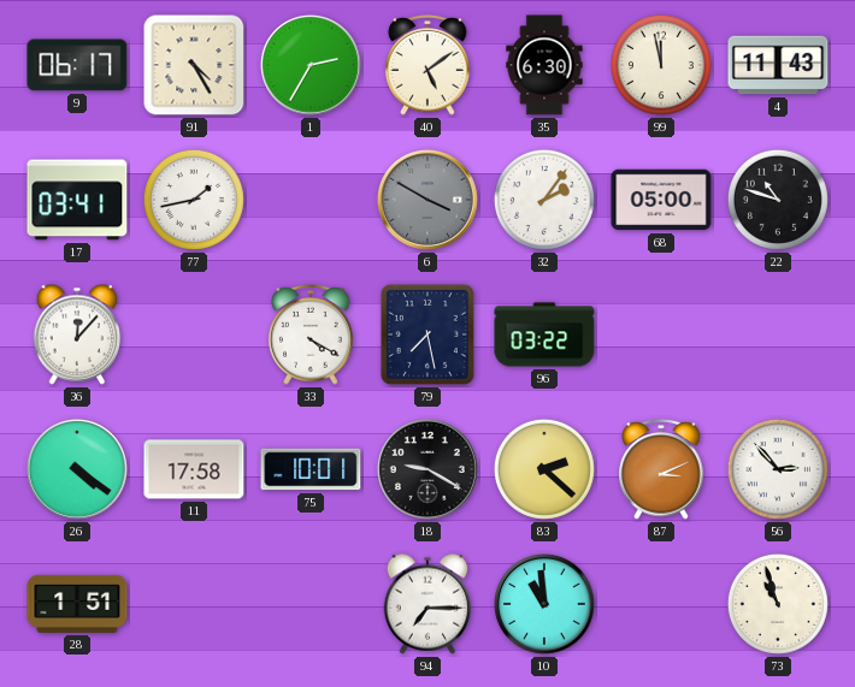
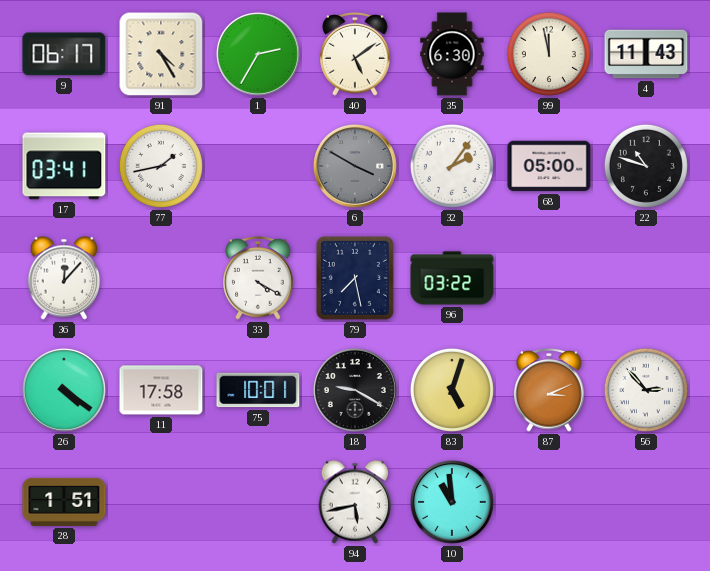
83: 2:22 -> 5:03
94: 7:15 -> 5:43
73: 10:57 -> none
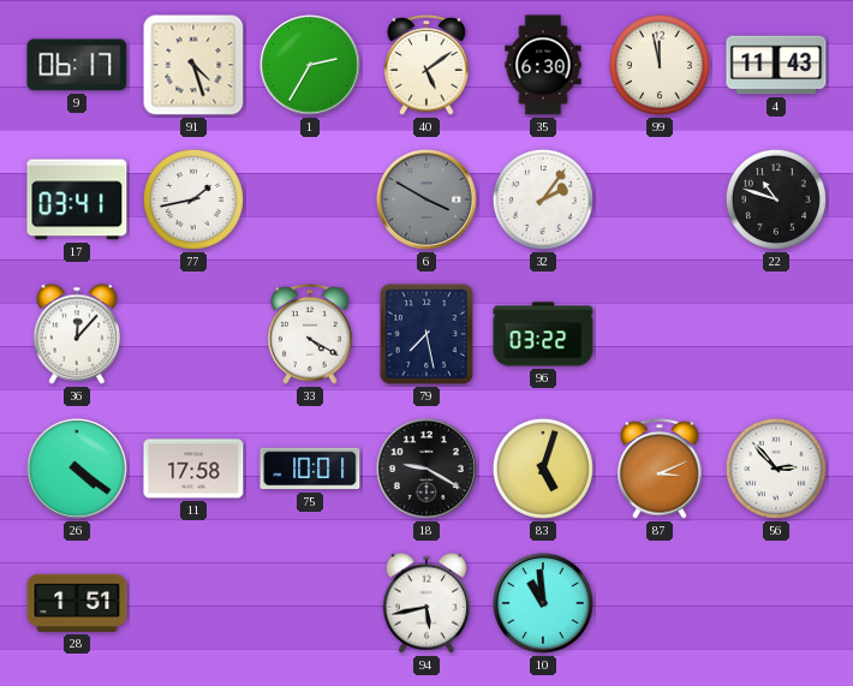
91: 4:25 -> 4:27
68: 05:00 -> none
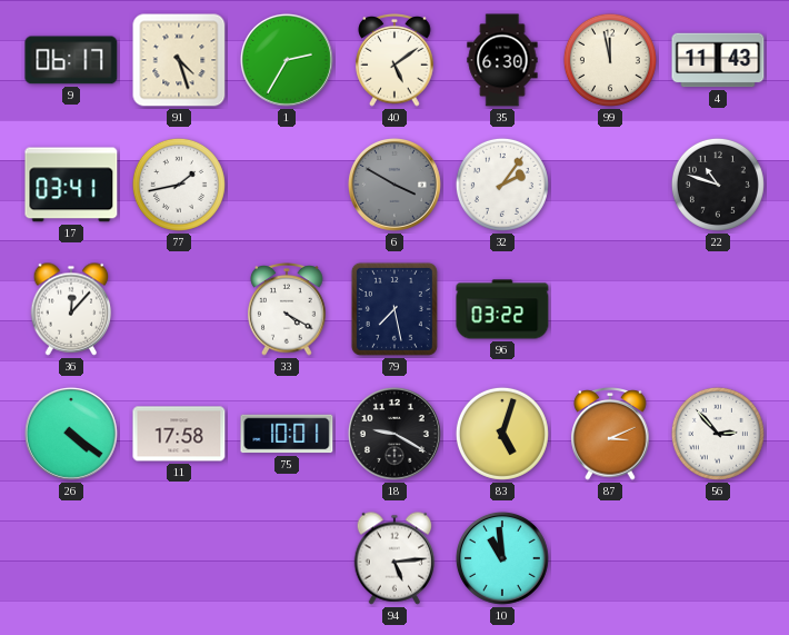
28: 1:51 -> none
94: 5:43 -> 5:14
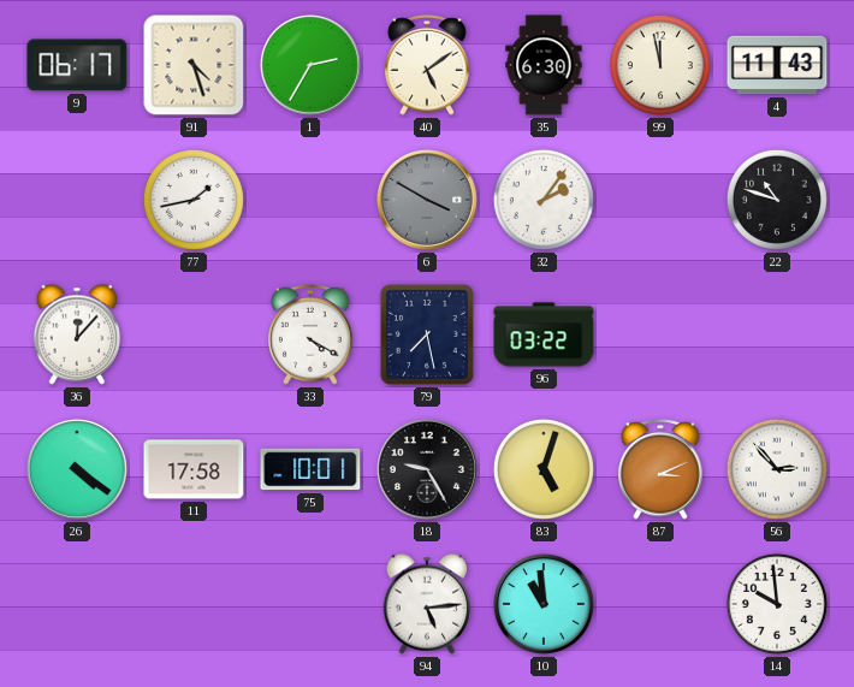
17: 03:41 -> none
18: 9:20 -> 9:25
14: none -> 9:59
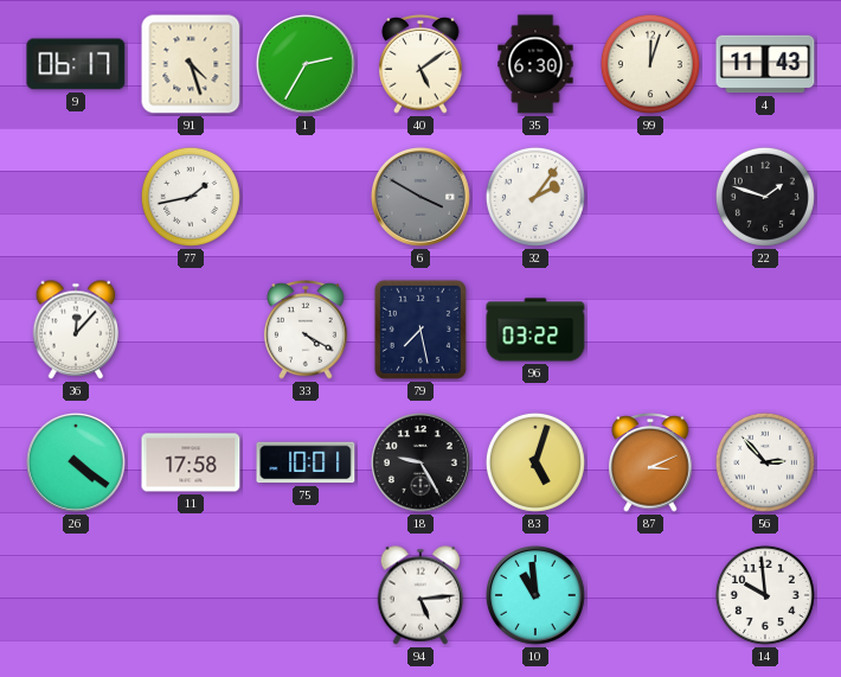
99: 11:58 -> 12:03
22: 10:48 -> 1:48
